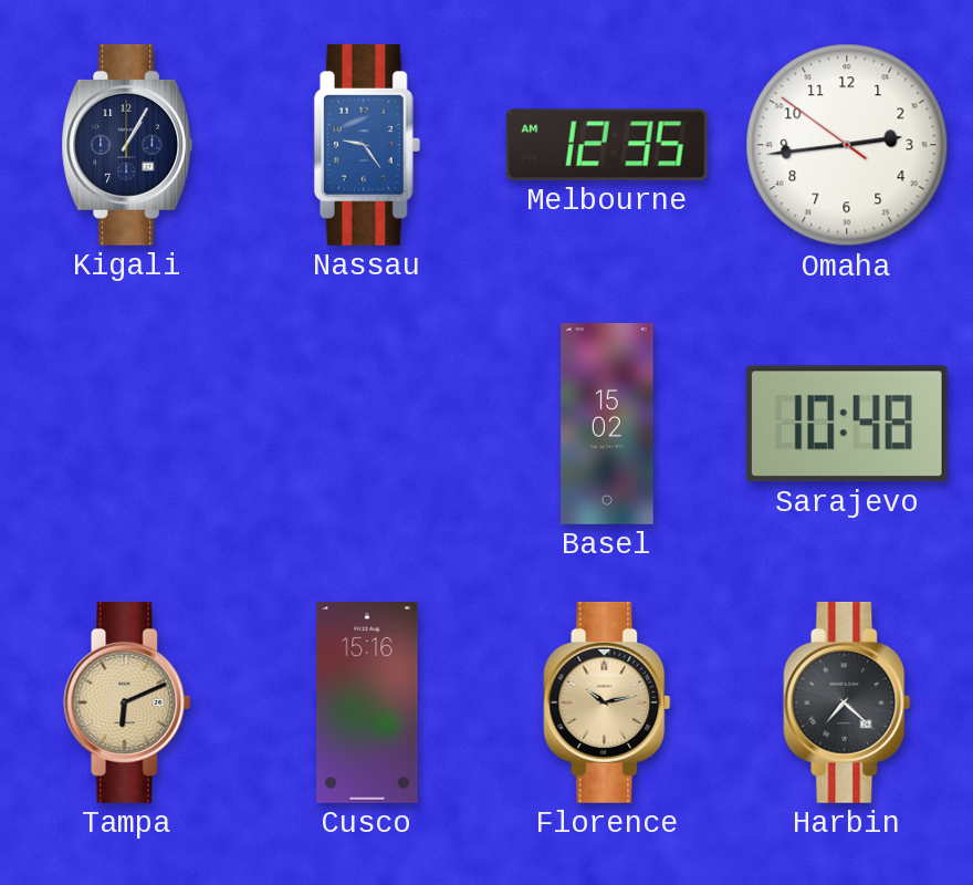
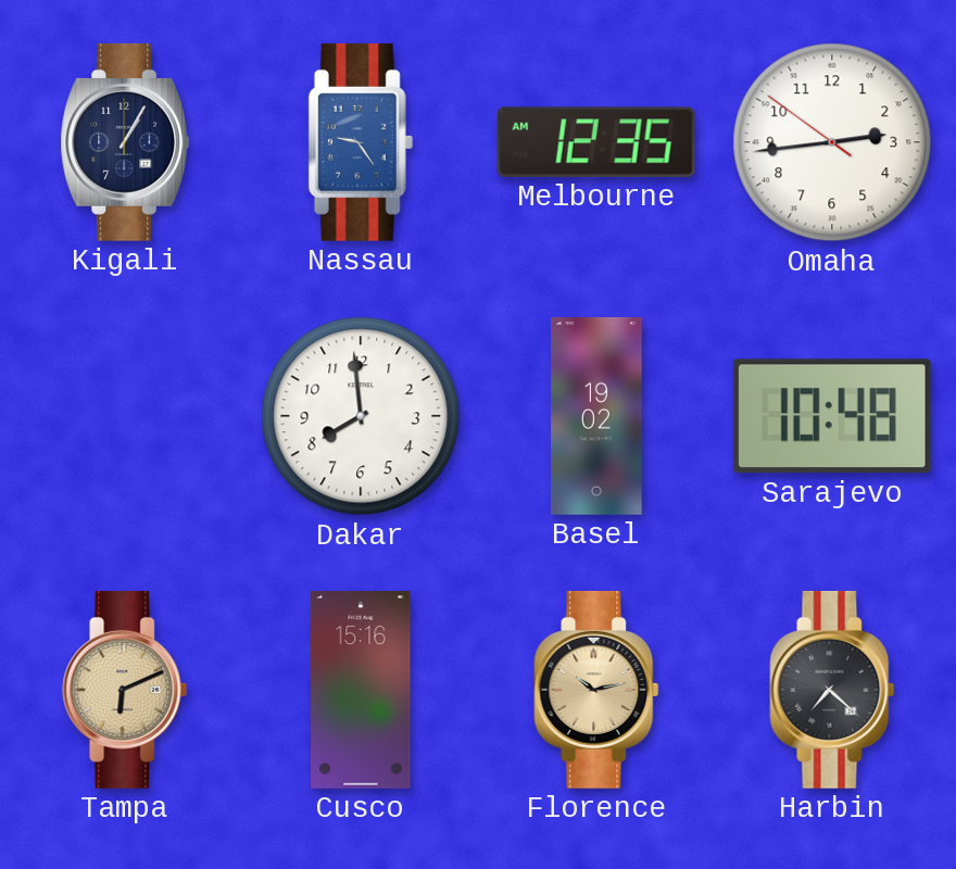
Dakar: none -> 7:59
Basel: 15:02 -> 19:02
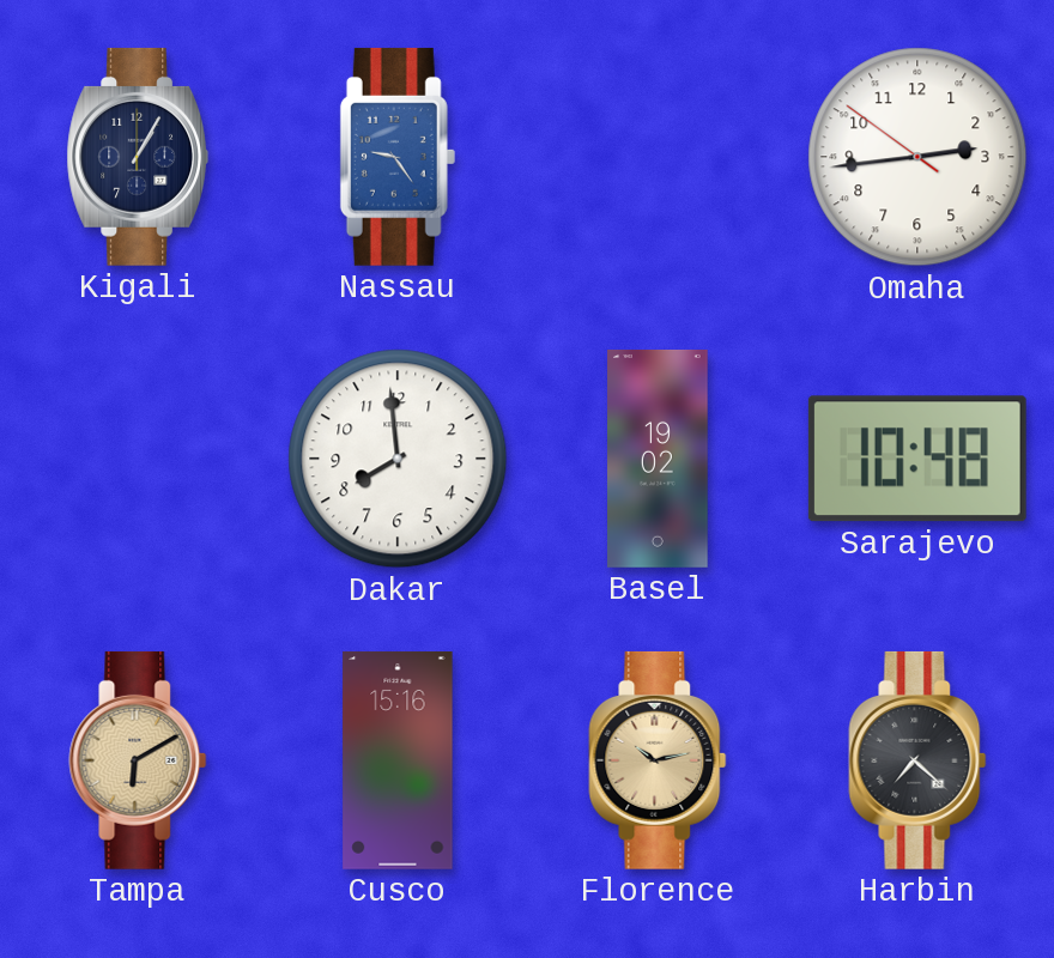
Melbourne: 12:35 -> none
Tampa: 6:11 -> 6:10
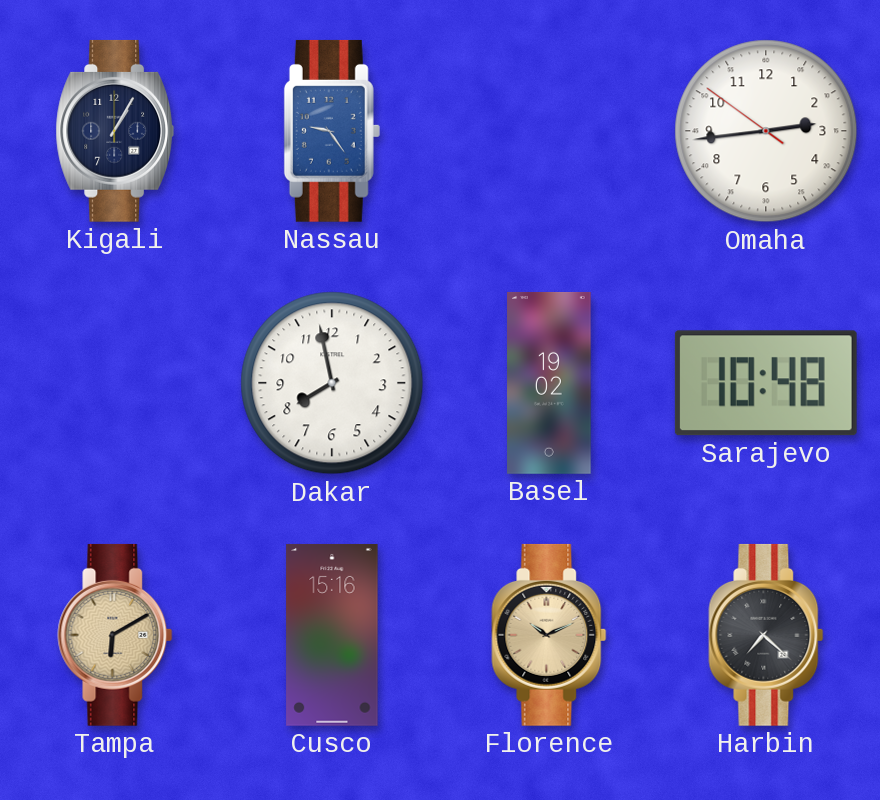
Dakar: 7:59 -> 7:58
Florence: 10:13 -> 10:11
